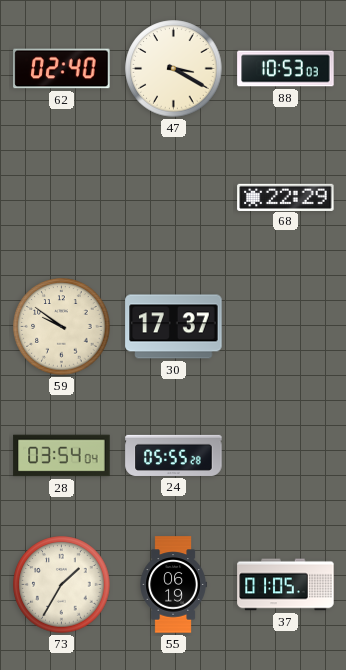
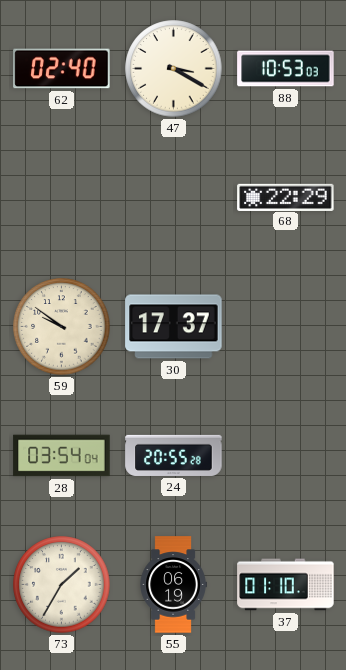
24: 05:55 -> 20:55
37: 01:05 -> 01:10
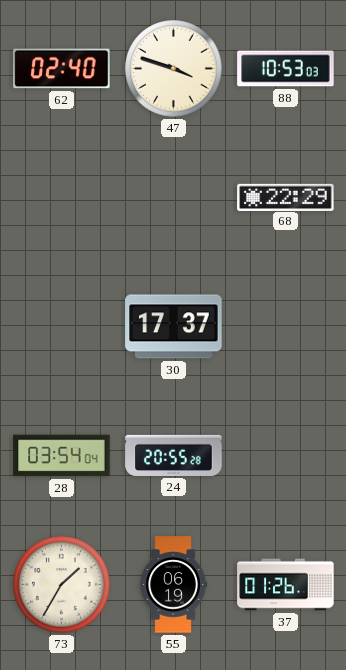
47: 3:20 -> 3:48
59: 9:51 -> none
37: 01:10 -> 01:26
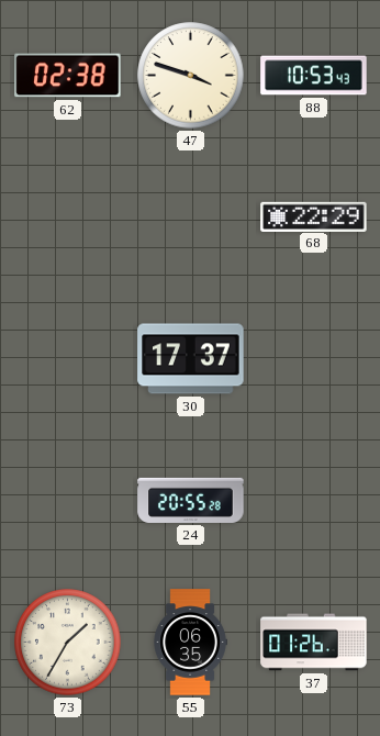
62: 02:40 -> 02:38
88: 10:53:03 -> 10:53:43
28: 03:54 -> none
55: 06:19 -> 06:35
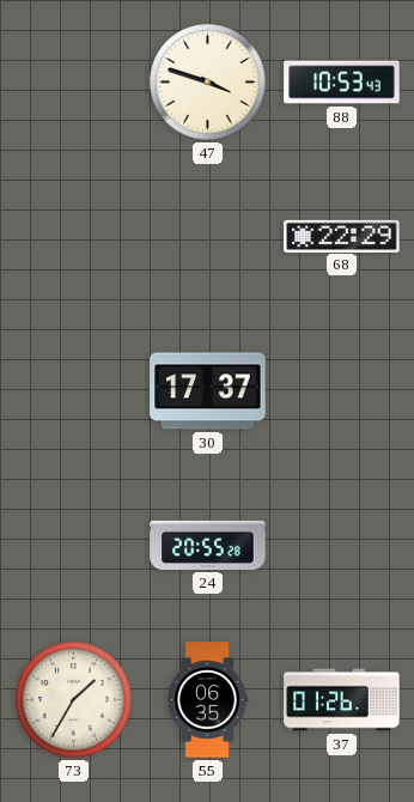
62: 02:38 -> none
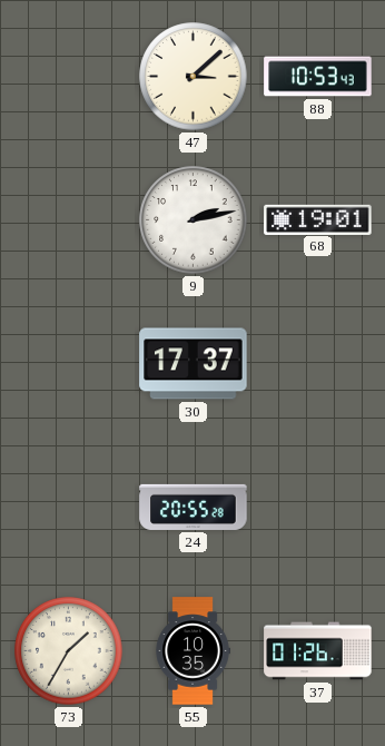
47: 3:48 -> 3:08
9: none -> 2:13
68: 22:29 -> 19:01
55: 06:35 -> 10:35
